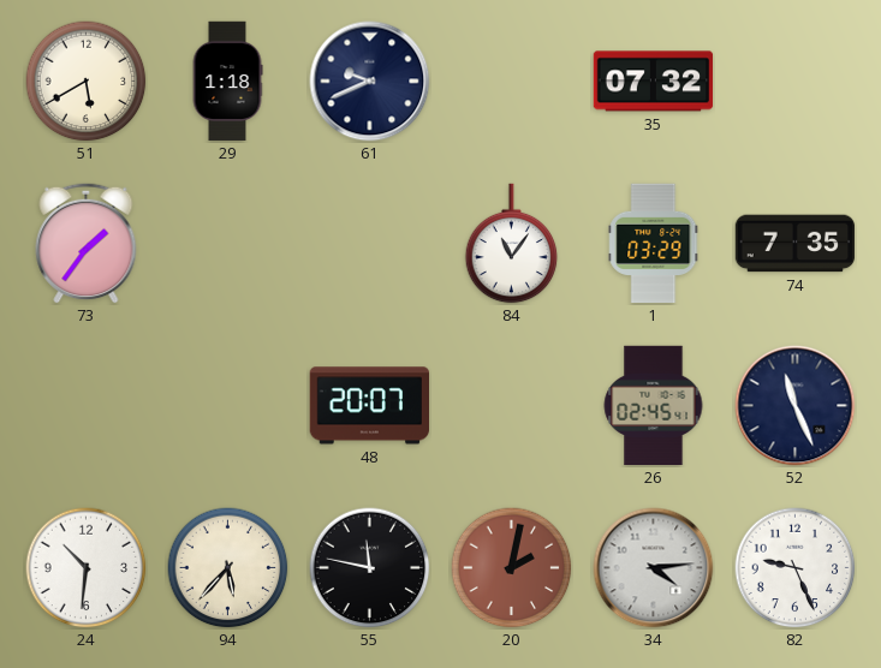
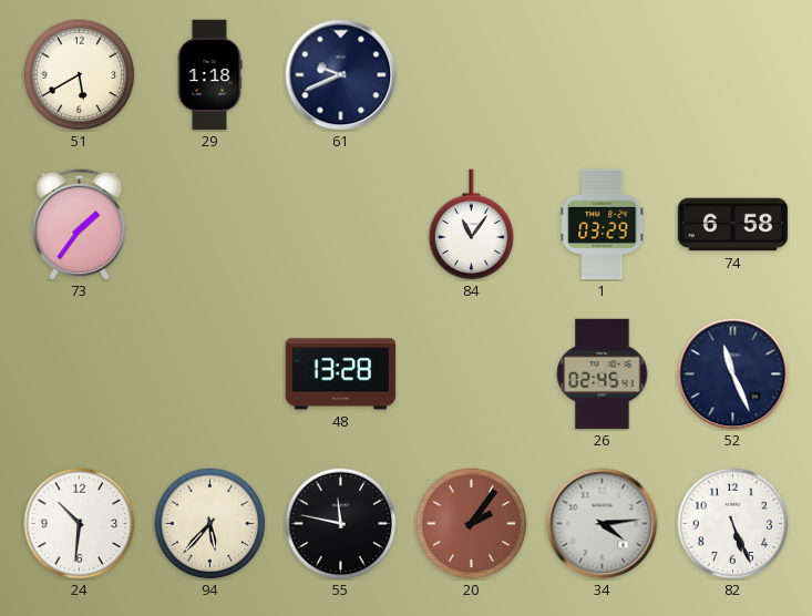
35: 07:32 -> none
74: 7:35 -> 6:58
48: 20:07 -> 13:28
20: 2:02 -> 2:06
82: 9:26 -> 5:26
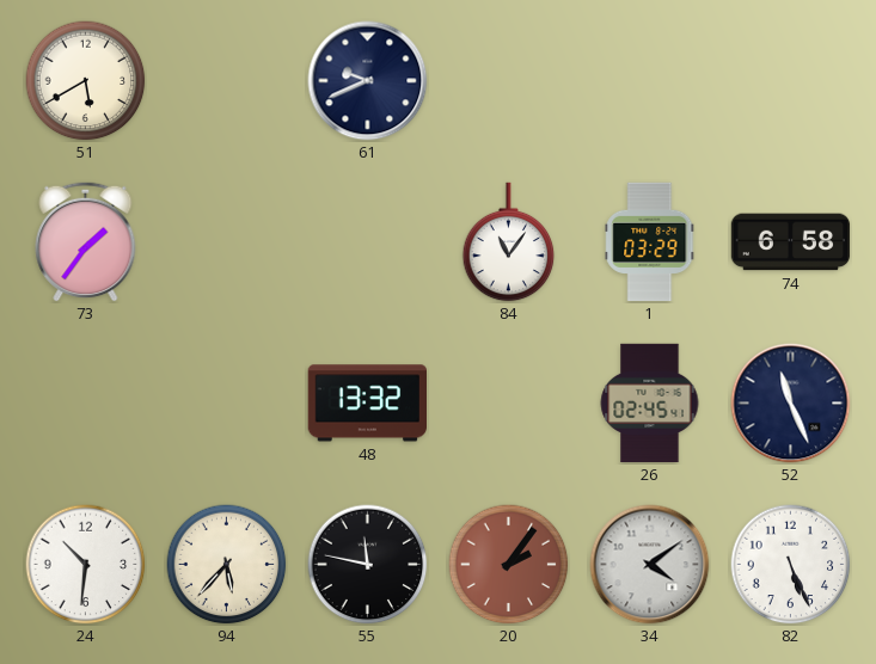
29: 1:18 -> none
48: 13:28 -> 13:32
34: 4:14 -> 4:09
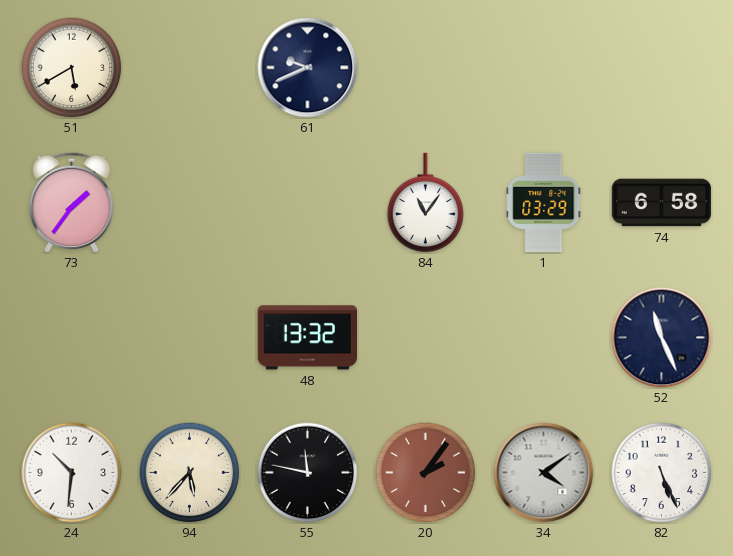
26: 02:45 -> none
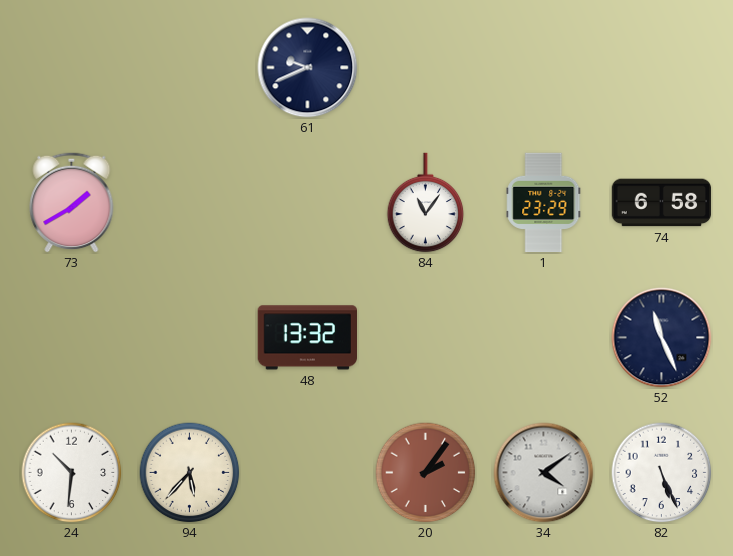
51: 5:40 -> none
73: 1:36 -> 1:40
1: 03:29 -> 23:29
55: 11:47 -> none
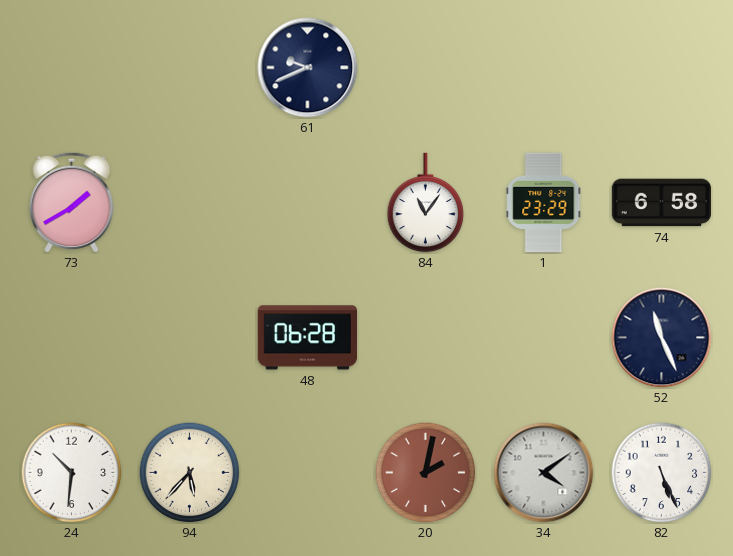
48: 13:32 -> 06:28
20: 2:06 -> 2:02
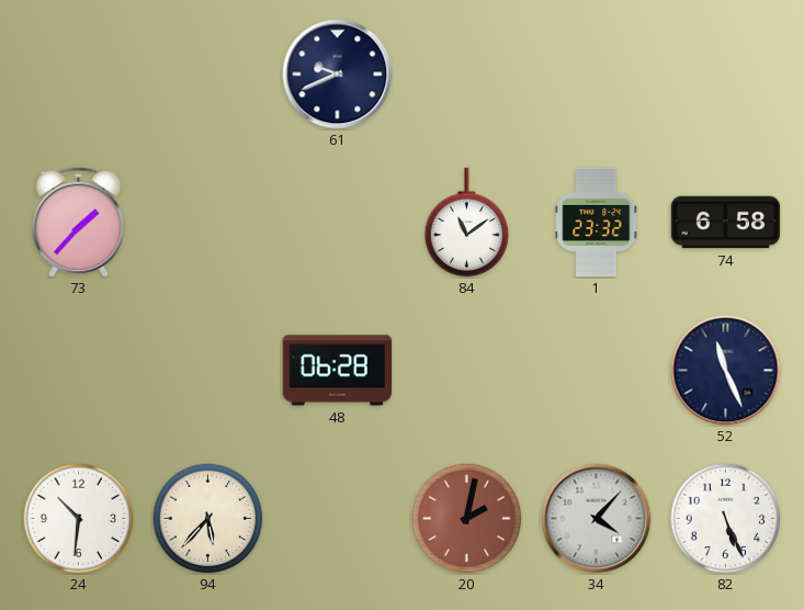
73: 1:40 -> 1:37
84: 11:06 -> 11:09
1: 23:29 -> 23:32
34: 4:09 -> 4:07
